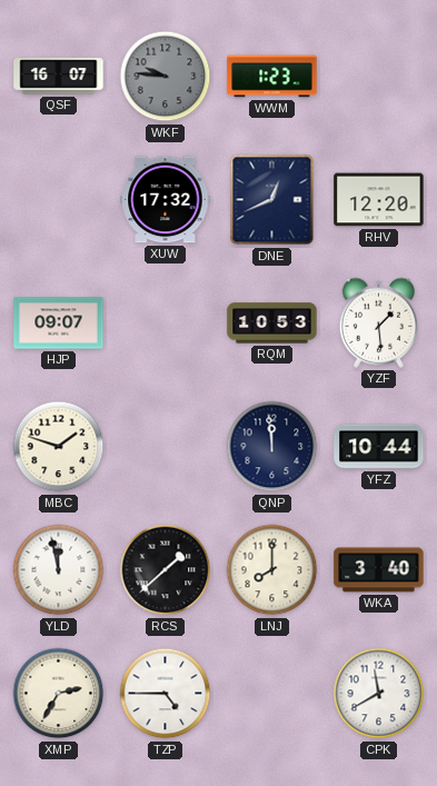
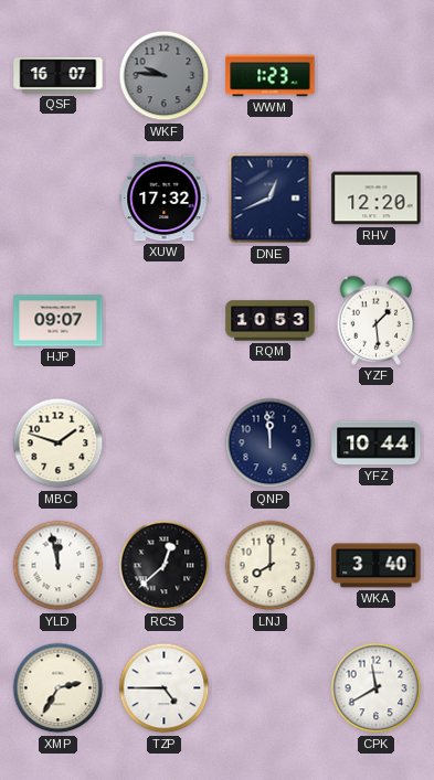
RCS: 1:38 -> 12:38
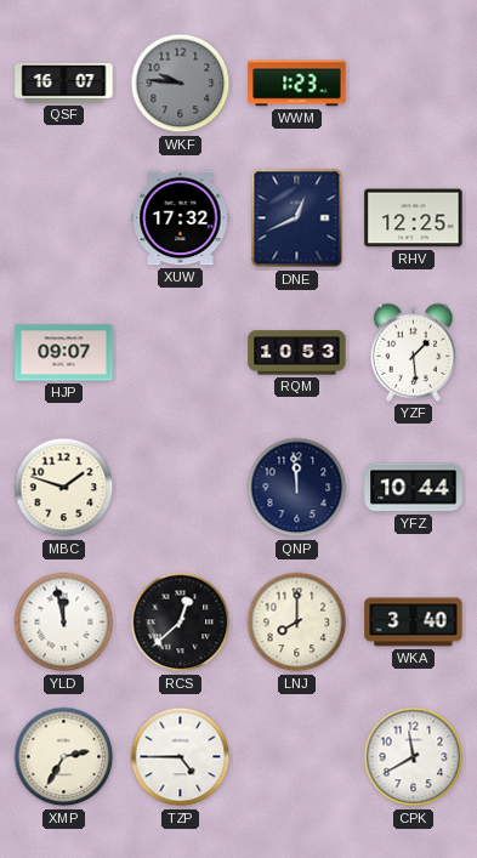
RHV: 12:20 -> 12:25
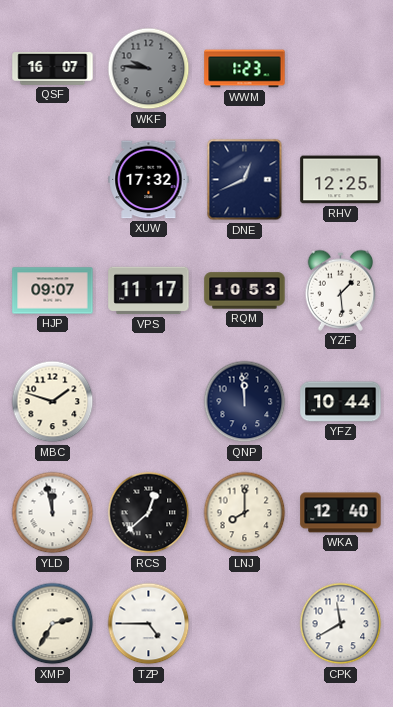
VPS: none -> 11:17
WKA: 3:40 -> 12:40
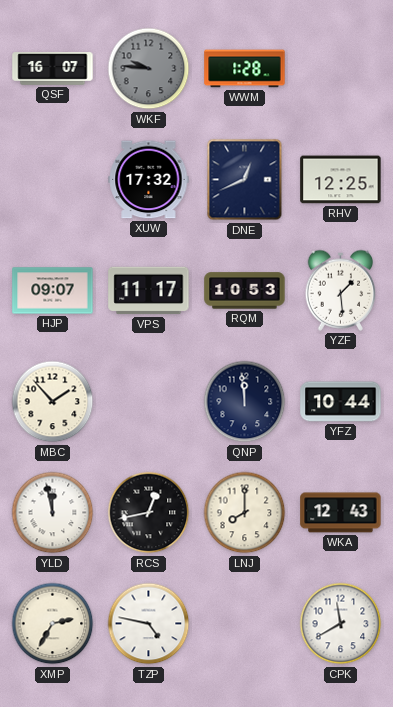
WWM: 1:23 -> 1:28
MBC: 1:48 -> 1:53
RCS: 12:38 -> 12:43
WKA: 12:40 -> 12:43
TZP: 4:45 -> 4:47
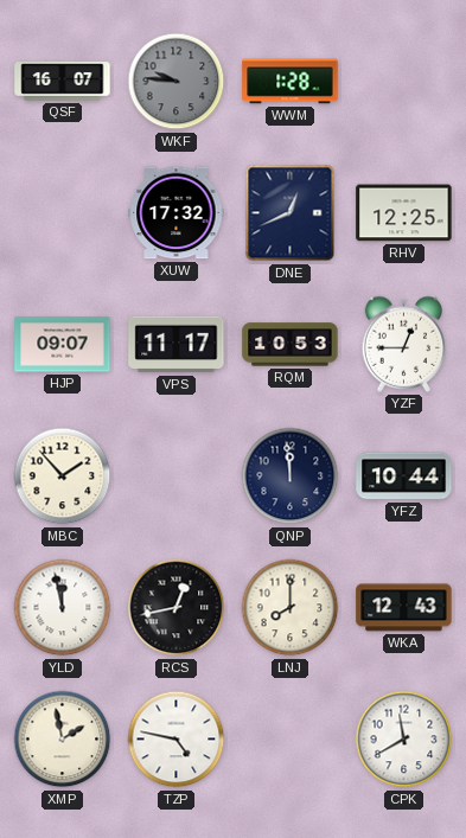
YZF: 1:29 -> 12:45
XMP: 2:35 -> 1:58
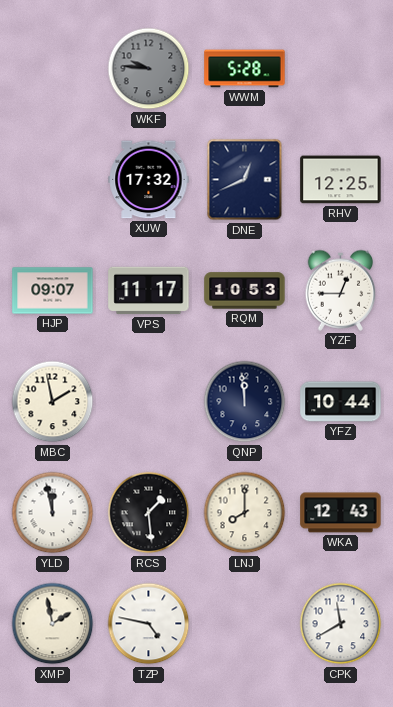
QSF: 16:07 -> none
WWM: 1:28 -> 5:28
MBC: 1:53 -> 1:58
RCS: 12:43 -> 1:29
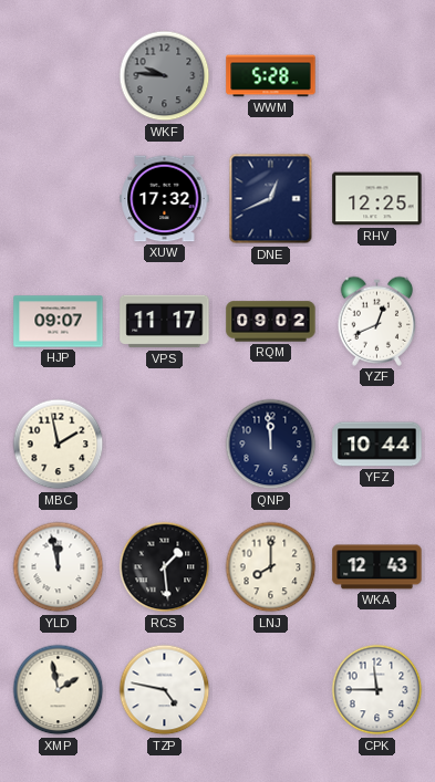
RQM: 10:53 -> 09:02
YZF: 12:45 -> 12:41
CPK: 11:40 -> 11:45
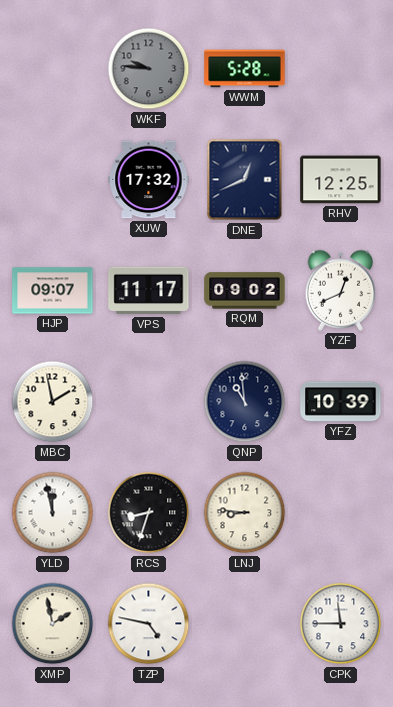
QNP: 11:59 -> 10:59
YFZ: 10:44 -> 10:39
RCS: 1:29 -> 8:33
LNJ: 8:00 -> 8:46
WKA: 12:43 -> none
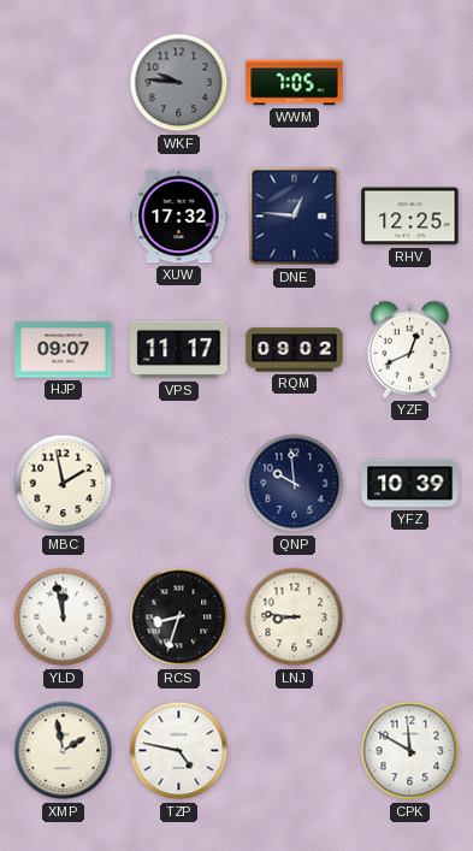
WWM: 5:28 -> 7:05
DNE: 12:41 -> 12:46
QNP: 10:59 -> 9:59
CPK: 11:45 -> 11:50
